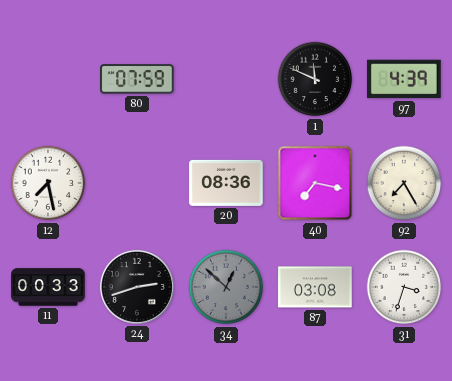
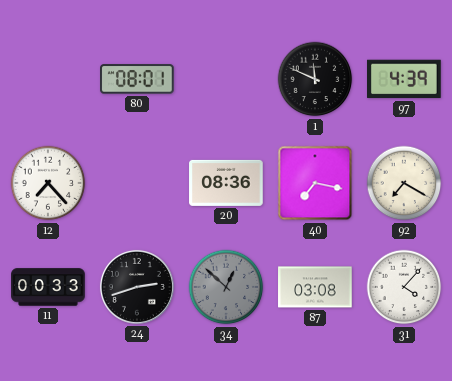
80: 07:59 -> 08:01
12: 7:28 -> 7:23
92: 7:25 -> 7:20
31: 3:33 -> 4:07
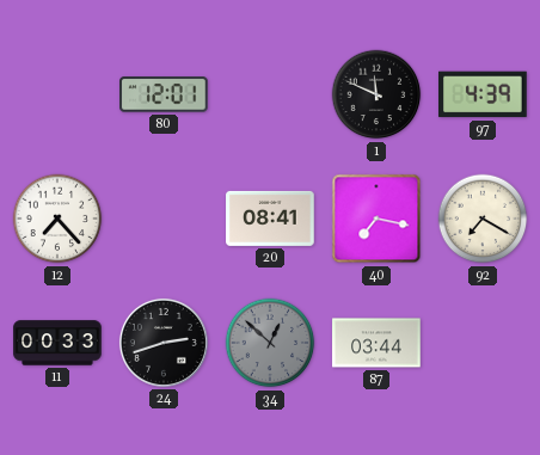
80: 08:01 -> 12:01
20: 08:36 -> 08:41
87: 03:08 -> 03:44
31: 4:07 -> none
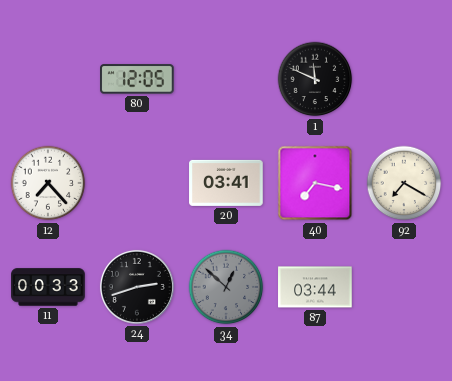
80: 12:01 -> 12:05
97: 4:39 -> none
20: 08:41 -> 03:41
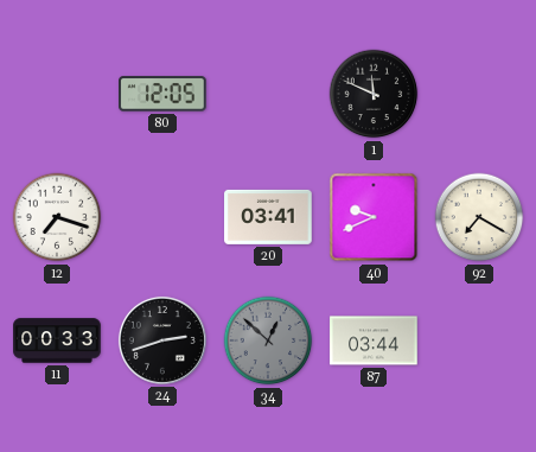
12: 7:23 -> 7:18
40: 7:17 -> 9:41
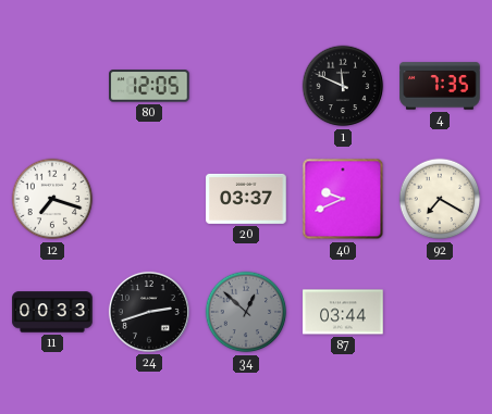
4: none -> 7:35
20: 03:41 -> 03:37
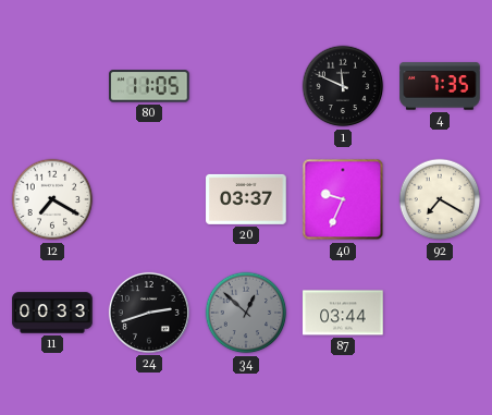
80: 12:05 -> 11:05
12: 7:18 -> 7:20
40: 9:41 -> 9:34
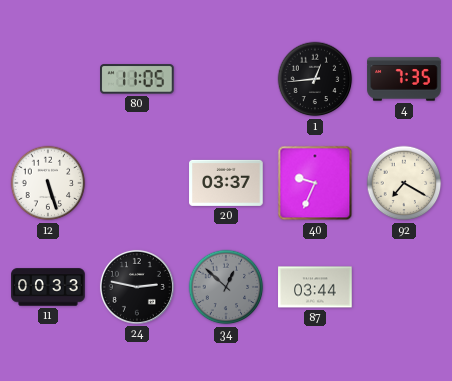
1: 11:49 -> 12:44
12: 7:20 -> 5:27
24: 2:42 -> 2:47
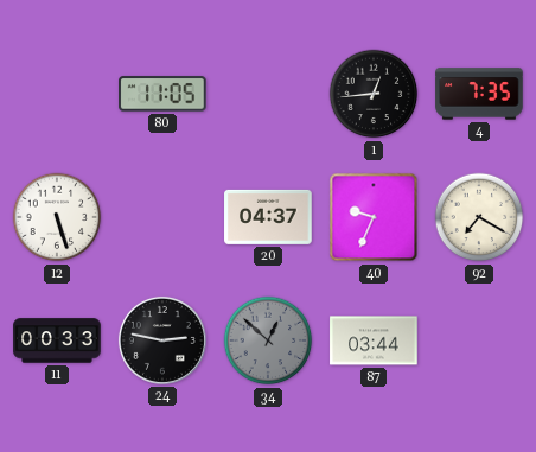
20: 03:37 -> 04:37
